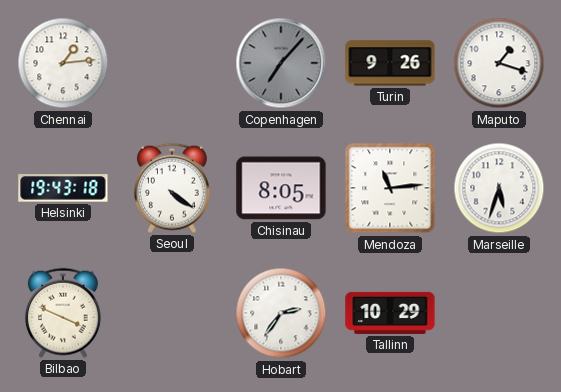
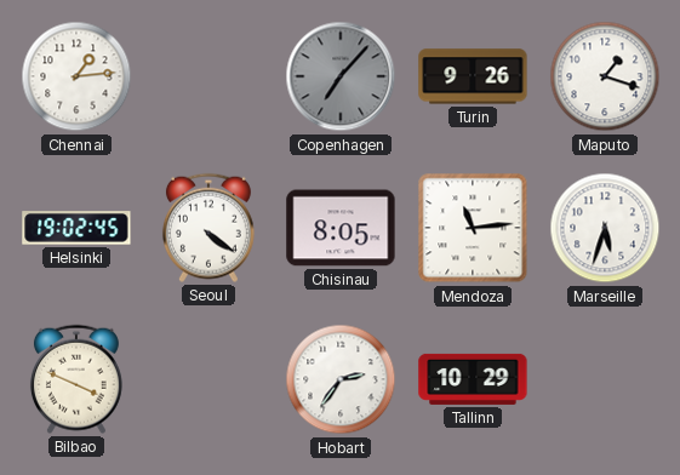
Helsinki: 19:43 -> 19:02
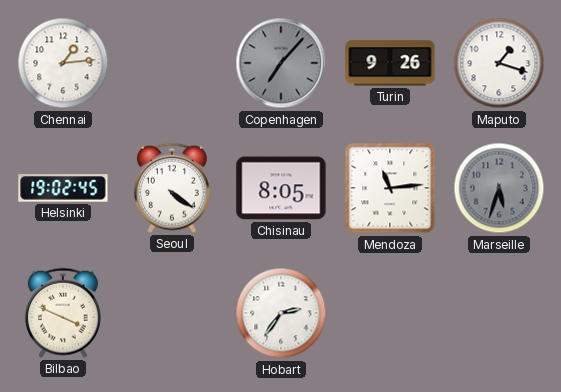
Marseille dial: white -> grey
Tallinn: 10:29 -> none
